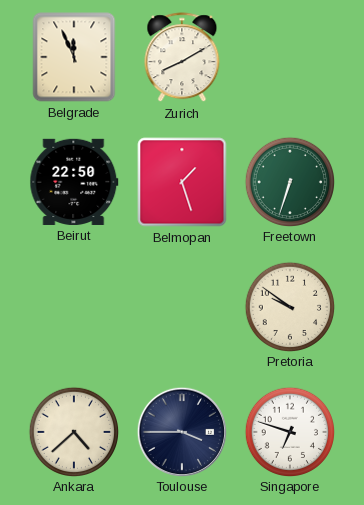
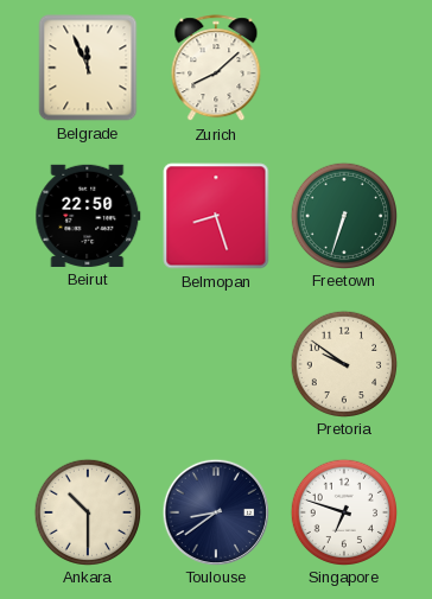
Zurich: 8:10 -> 8:08
Belmopan: 1:27 -> 8:27
Ankara: 4:38 -> 10:30
Toulouse: 3:45 -> 8:39
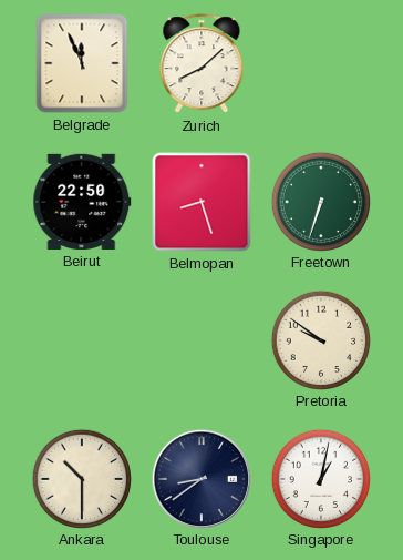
Singapore: 6:48 -> 1:02
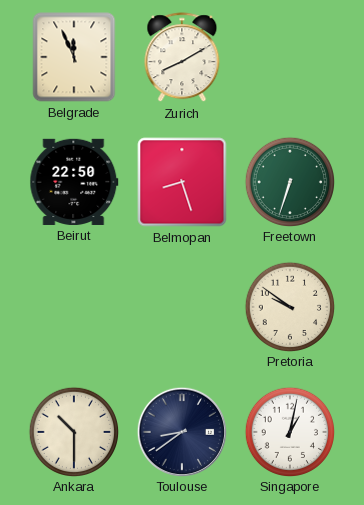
Zurich: 8:08 -> 8:10
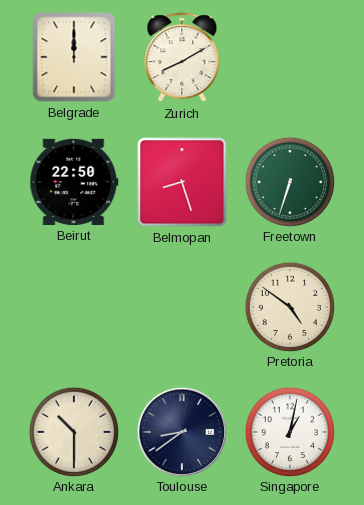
Belgrade: 11:56 -> 12:00
Pretoria: 9:51 -> 4:51
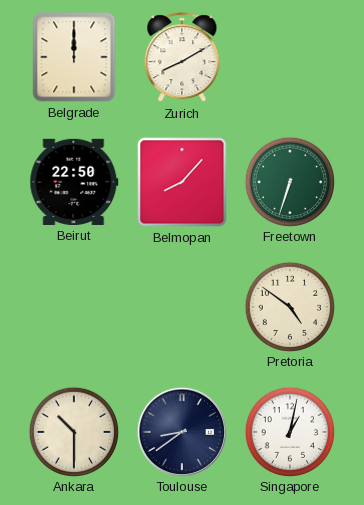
Belmopan: 8:27 -> 8:07
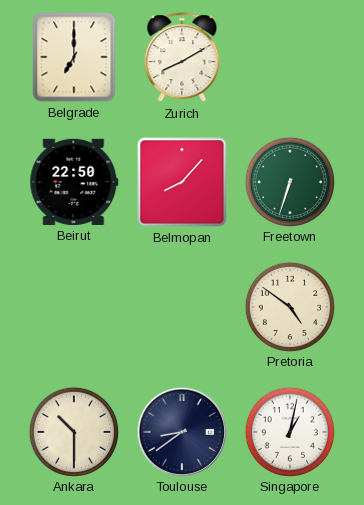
Belgrade: 12:00 -> 7:00
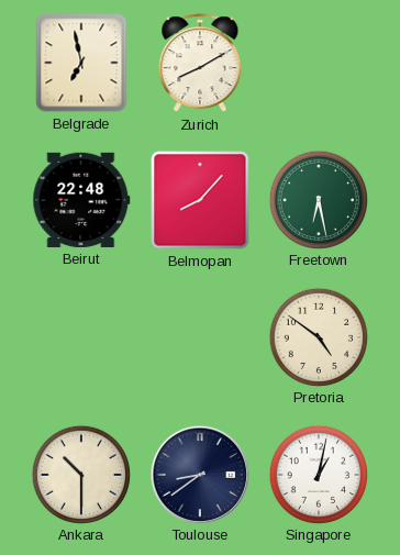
Belgrade: 7:00 -> 6:58
Beirut: 22:50 -> 22:48
Freetown: 6:33 -> 6:28
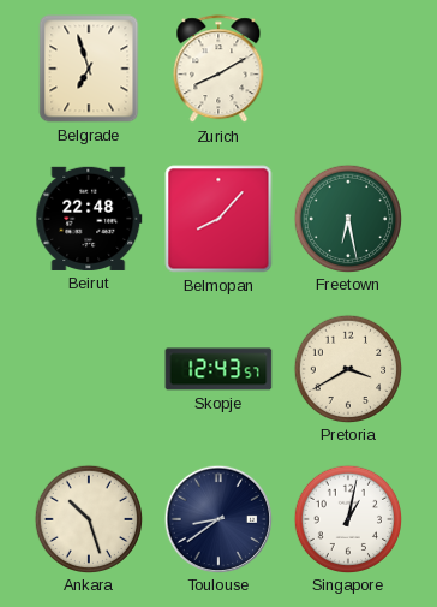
Belgrade: 6:58 -> 6:57
Skopje: none -> 12:43
Pretoria: 4:51 -> 3:40
Ankara: 10:30 -> 10:27
